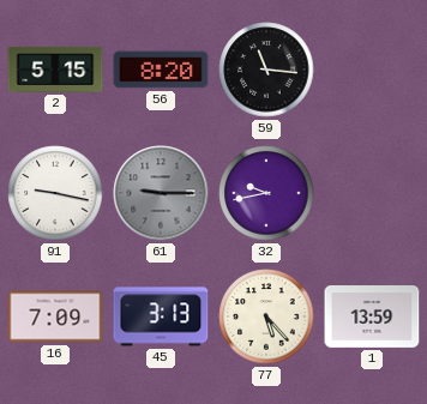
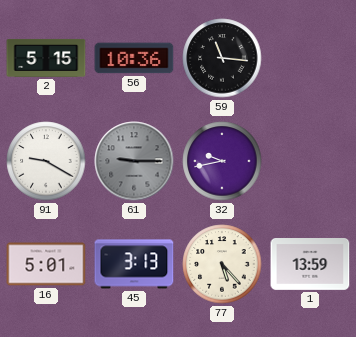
56: 8:20 -> 10:36
91: 9:17 -> 9:20
16: 7:09 -> 5:01
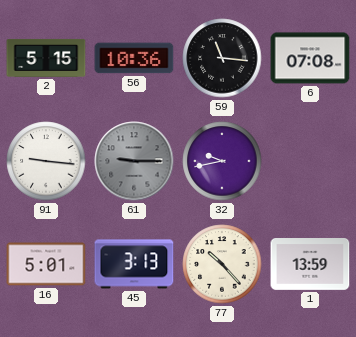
6: none -> 07:08
91: 9:20 -> 9:16
77: 5:23 -> 10:23
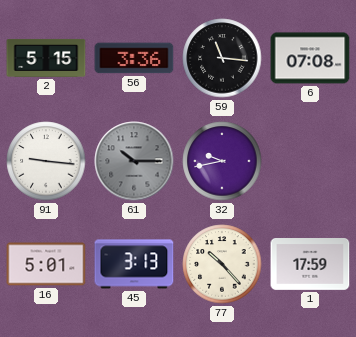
56: 10:36 -> 3:36
61: 9:15 -> 10:15
1: 13:59 -> 17:59
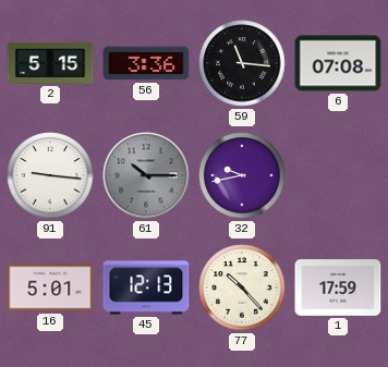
45: 3:13 -> 12:13
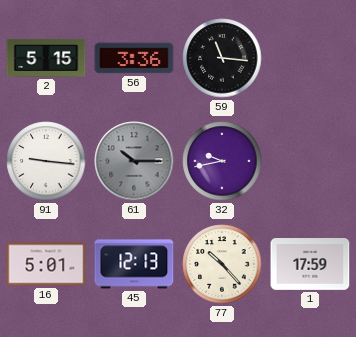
6: 07:08 -> none
